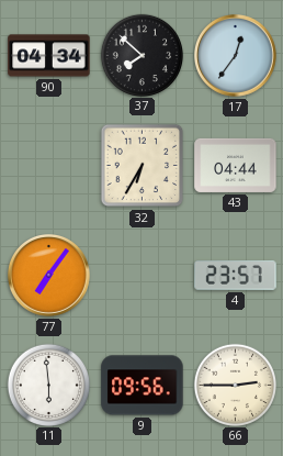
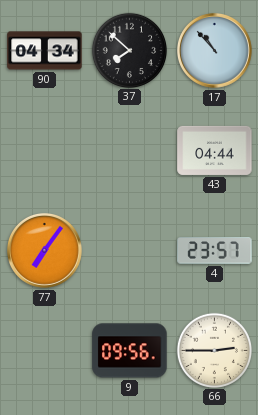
17: 12:36 -> 10:53
32: 6:35 -> none
11: 5:59 -> none
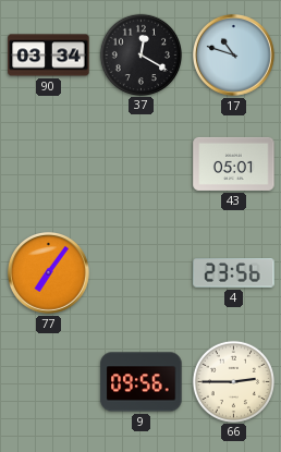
90: 04:34 -> 03:34
37: 7:52 -> 12:20
17: 10:53 -> 10:48
43: 04:44 -> 05:01
4: 23:57 -> 23:56
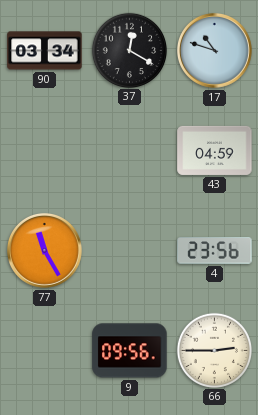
43: 05:01 -> 04:59
77: 7:06 -> 11:25
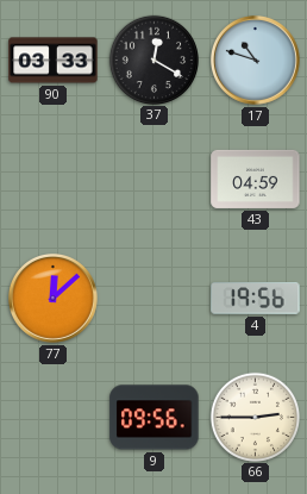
90: 03:34 -> 03:33
77: 11:25 -> 12:08
4: 23:56 -> 19:56
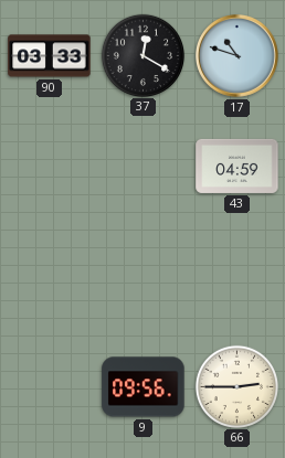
77: 12:08 -> none
4: 19:56 -> none
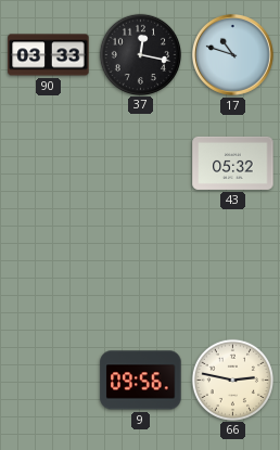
37: 12:20 -> 12:17
43: 04:59 -> 05:32
66: 2:45 -> 2:47
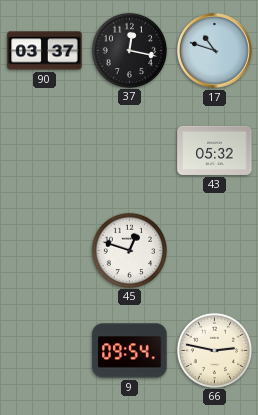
90: 03:33 -> 03:37
45: none -> 12:48
9: 09:56 -> 09:54
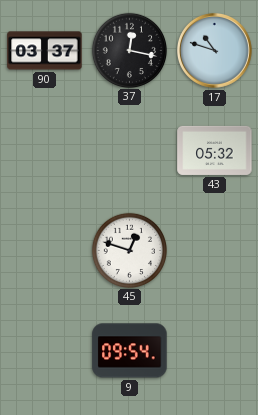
66: 2:47 -> none
